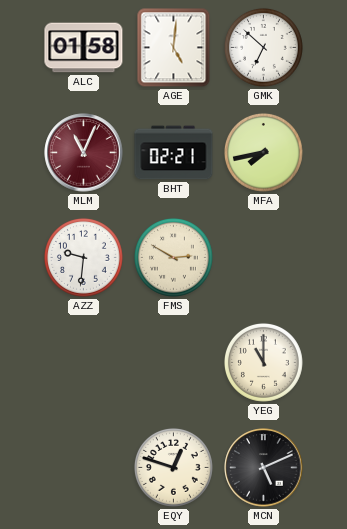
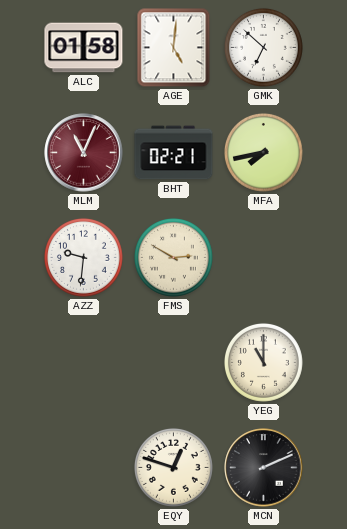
MCN: 5:11 -> 2:11
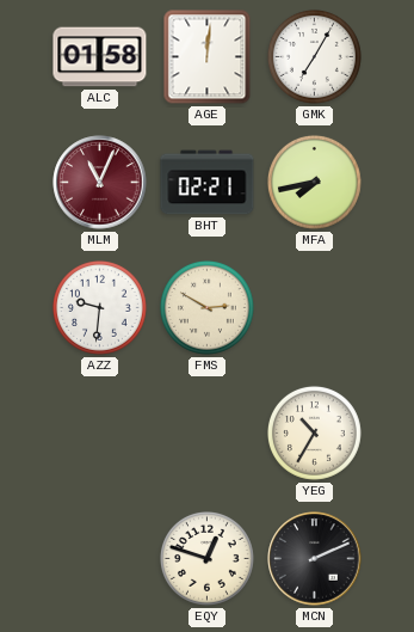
AGE: 5:01 -> 12:01
GMK: 6:52 -> 7:05
YEG: 11:00 -> 10:35
